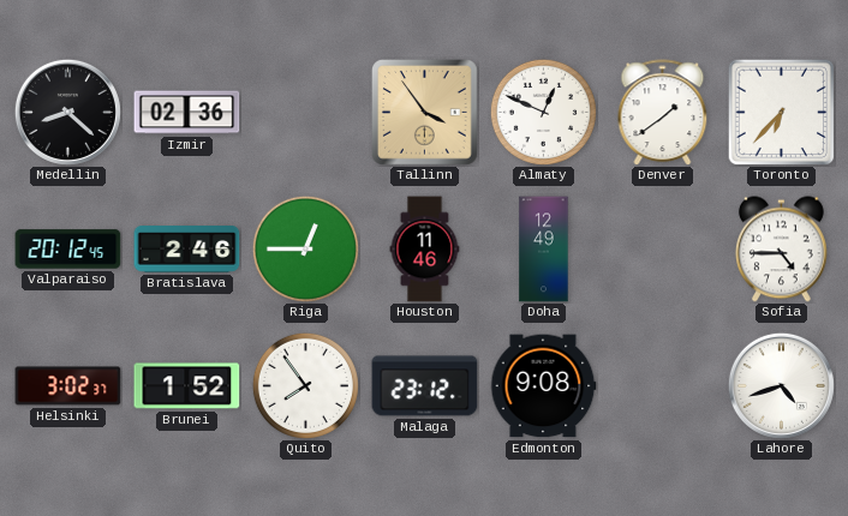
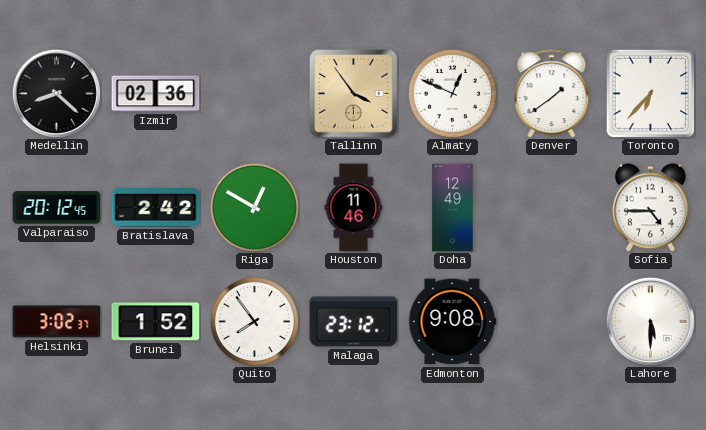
Bratislava: 2:46 -> 2:42
Riga: 12:45 -> 12:50
Lahore: 4:42 -> 5:30
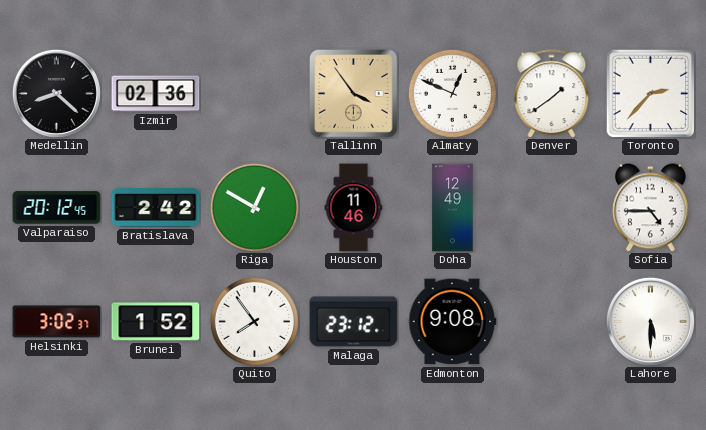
Toronto: 6:37 -> 2:37
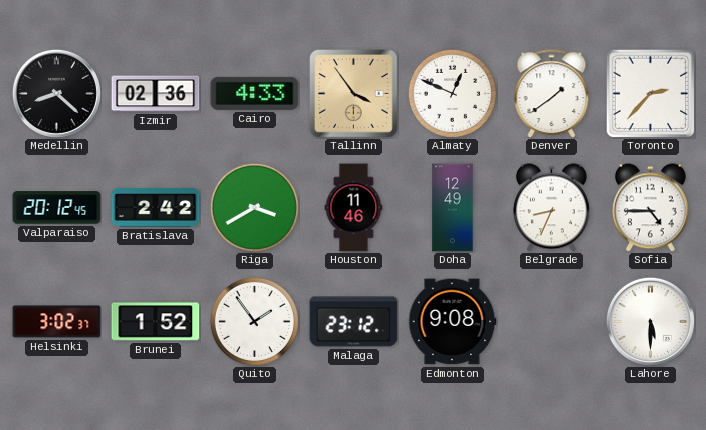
Cairo: none -> 4:33
Riga: 12:50 -> 3:40
Belgrade: none -> 8:34
Quito: 7:54 -> 1:54
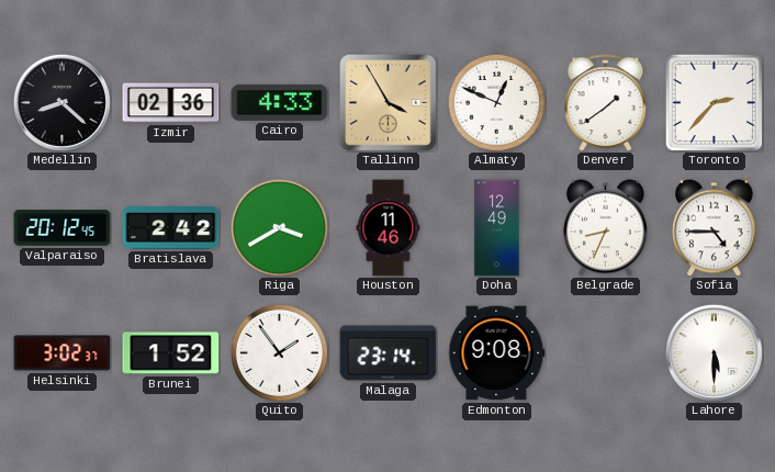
Tallinn: 3:54 -> 3:55
Malaga: 23:12 -> 23:14
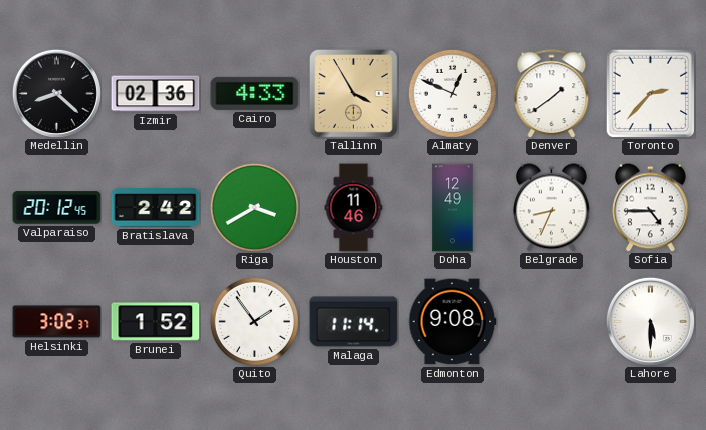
Malaga: 23:14 -> 11:14
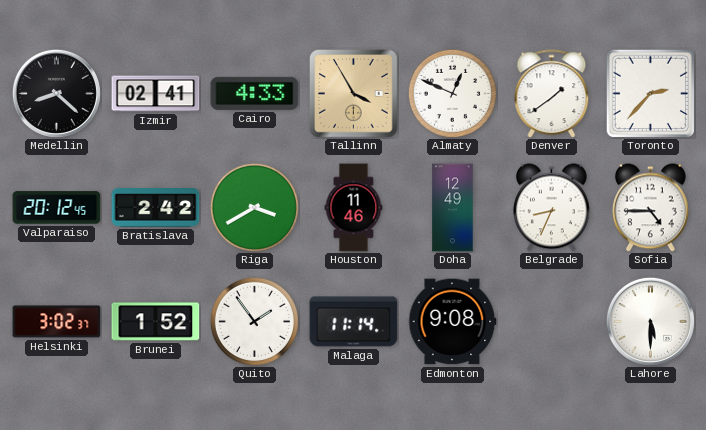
Izmir: 02:36 -> 02:41
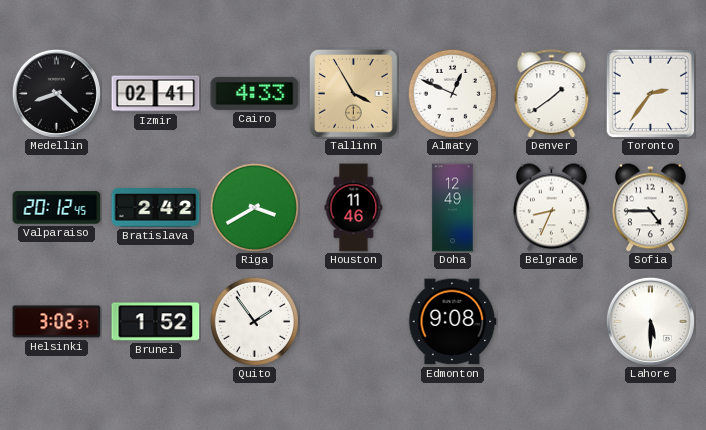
Toronto: 2:37 -> 2:36
Malaga: 11:14 -> none
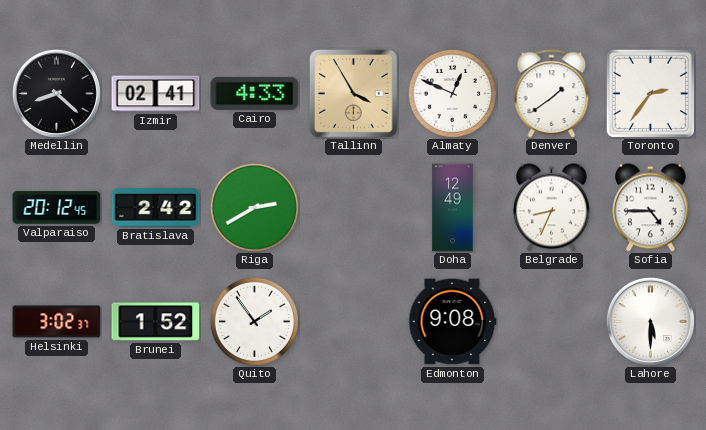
Riga: 3:40 -> 2:40
Houston: 11:46 -> none
